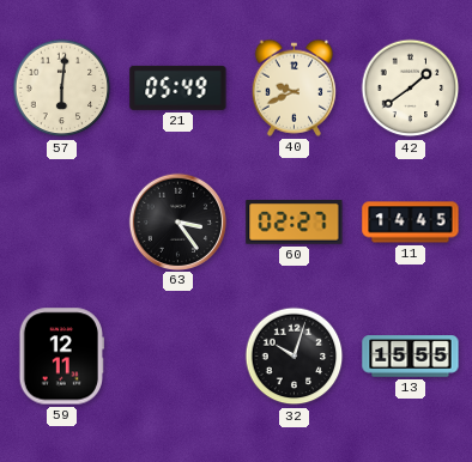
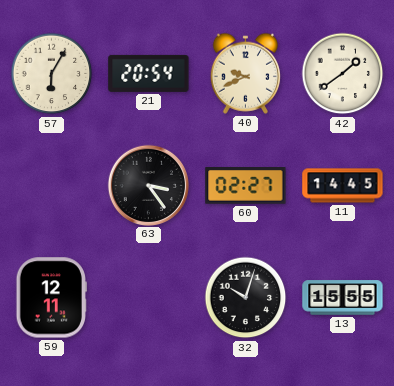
57: 6:01 -> 6:05
21: 05:49 -> 20:54
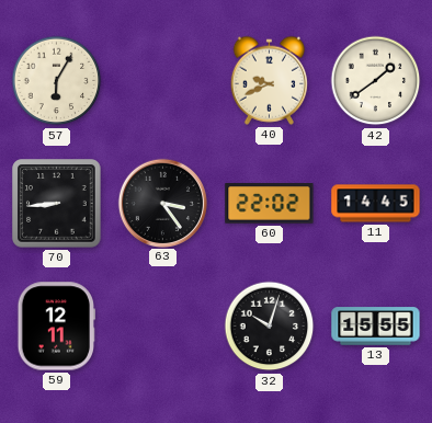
21: 20:54 -> none
70: none -> 8:44
60: 02:27 -> 22:02
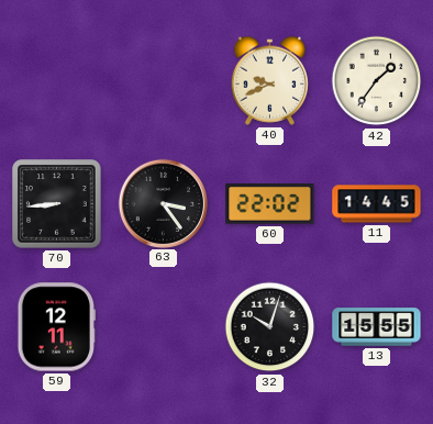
57: 6:05 -> none
42: 1:39 -> 1:36
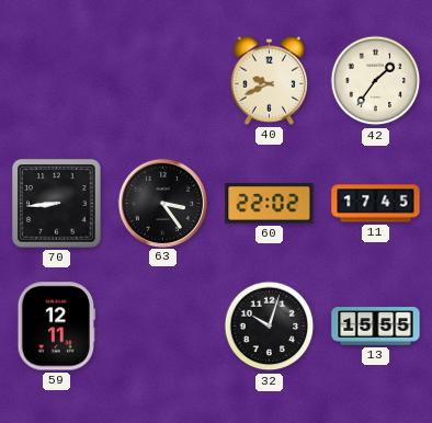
11: 14:45 -> 17:45
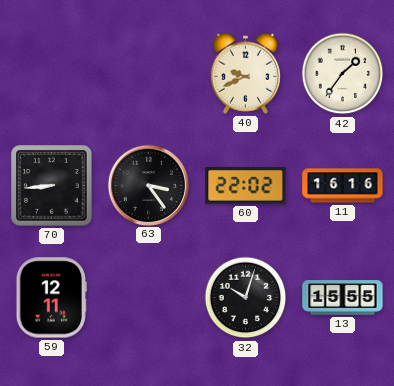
11: 17:45 -> 16:16
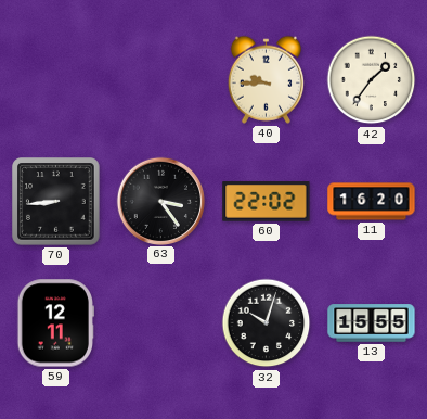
40: 9:41 -> 9:45
11: 16:16 -> 16:20
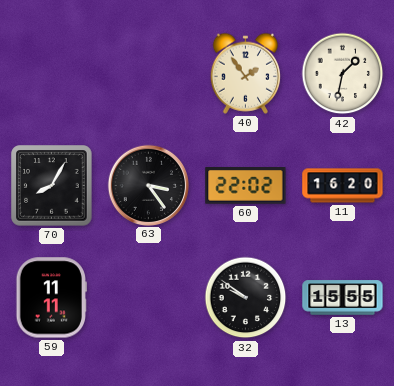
40: 9:45 -> 1:54
42: 1:36 -> 1:32
70: 8:44 -> 8:05
59: 12:11 -> 11:11
32: 10:03 -> 9:51
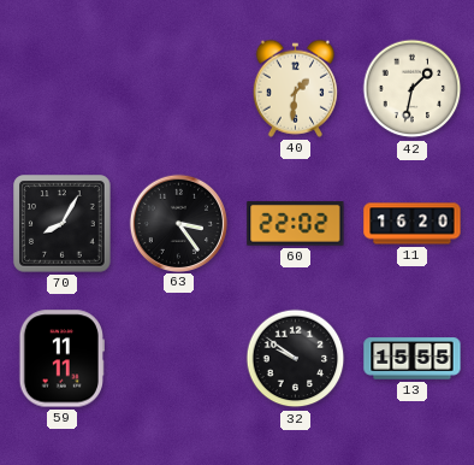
40: 1:54 -> 1:31
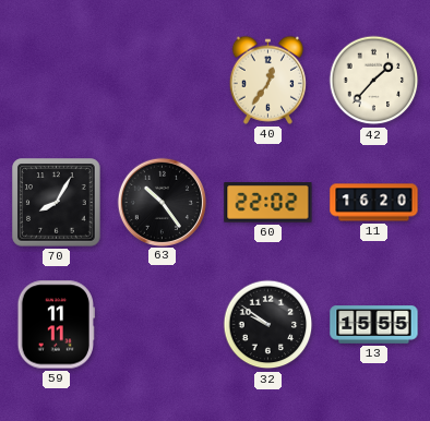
40: 1:31 -> 12:36
42: 1:32 -> 1:37
63: 3:24 -> 10:24
